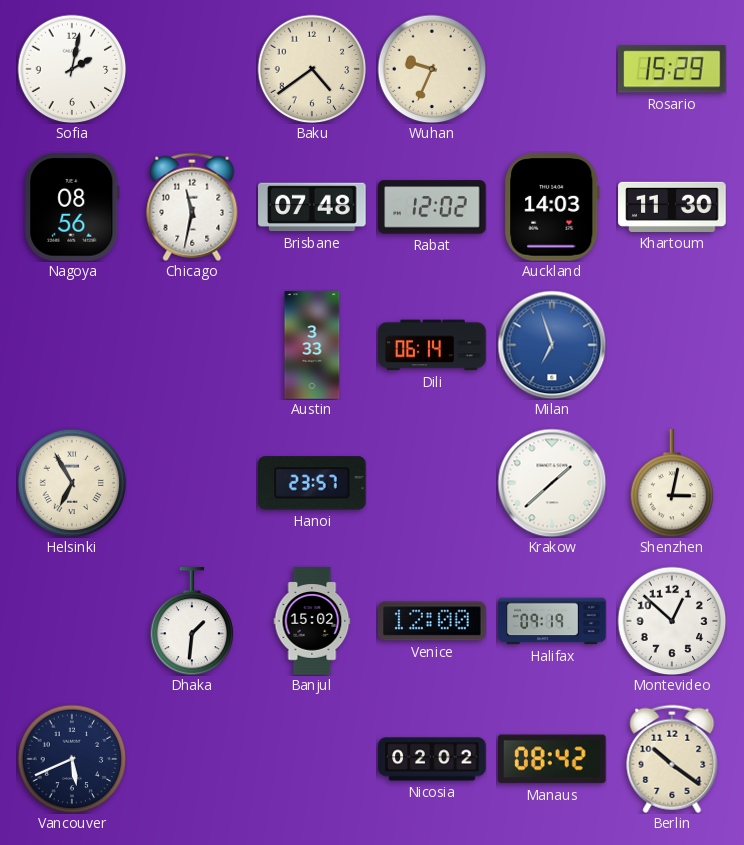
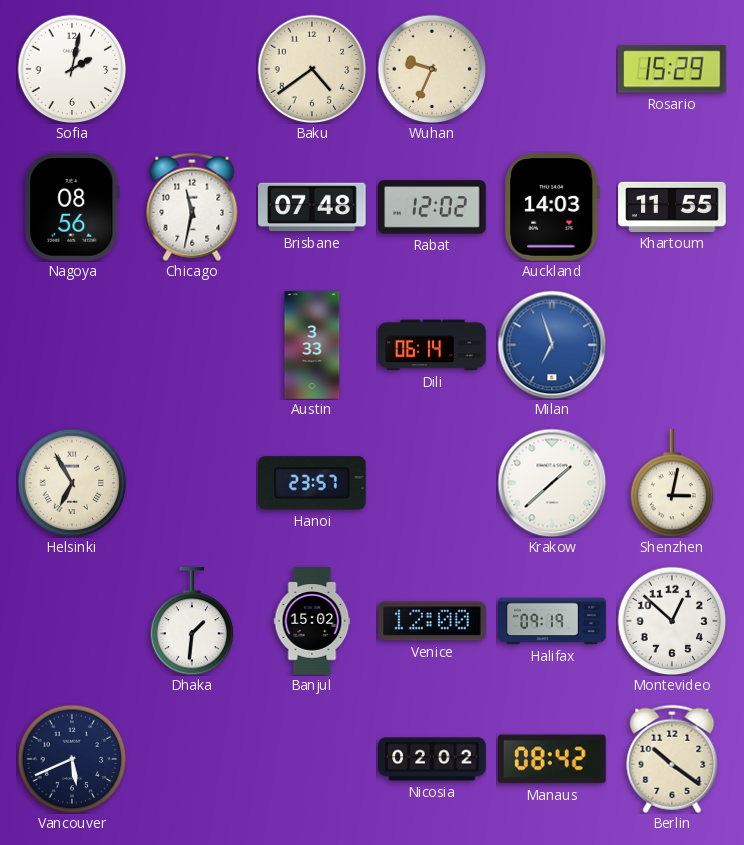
Khartoum: 11:30 -> 11:55
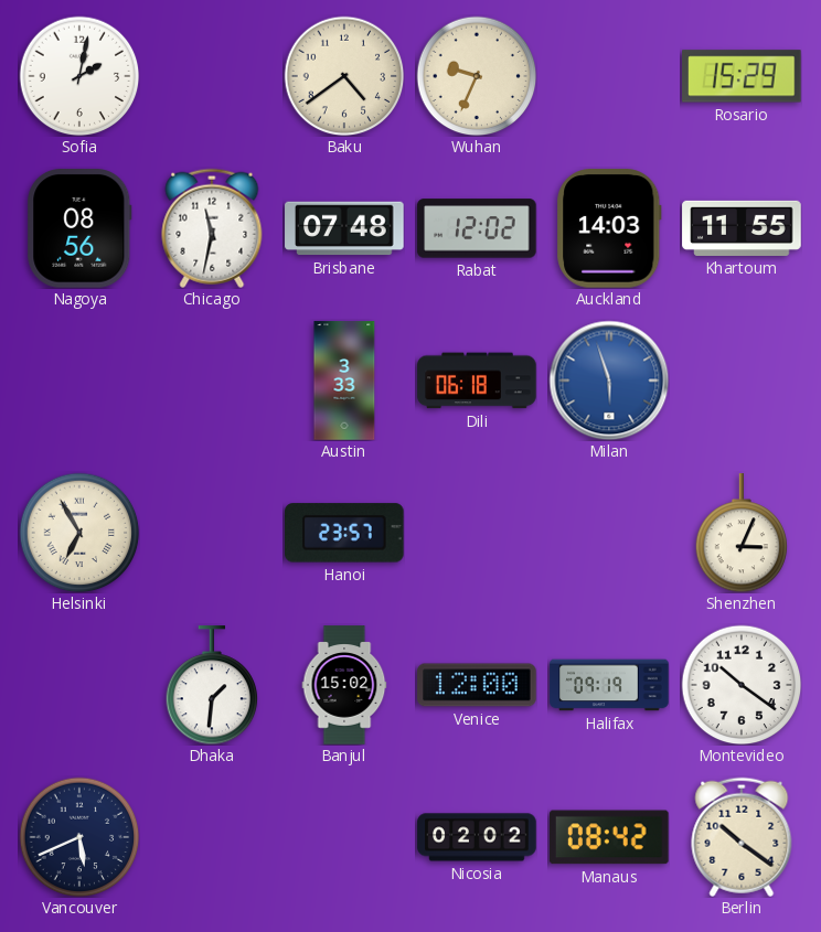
Dili: 06:14 -> 06:18
Milan: 6:57 -> 5:57
Krakow: 1:38 -> none
Shenzhen: 3:02 -> 3:04
Montevideo: 12:52 -> 10:21
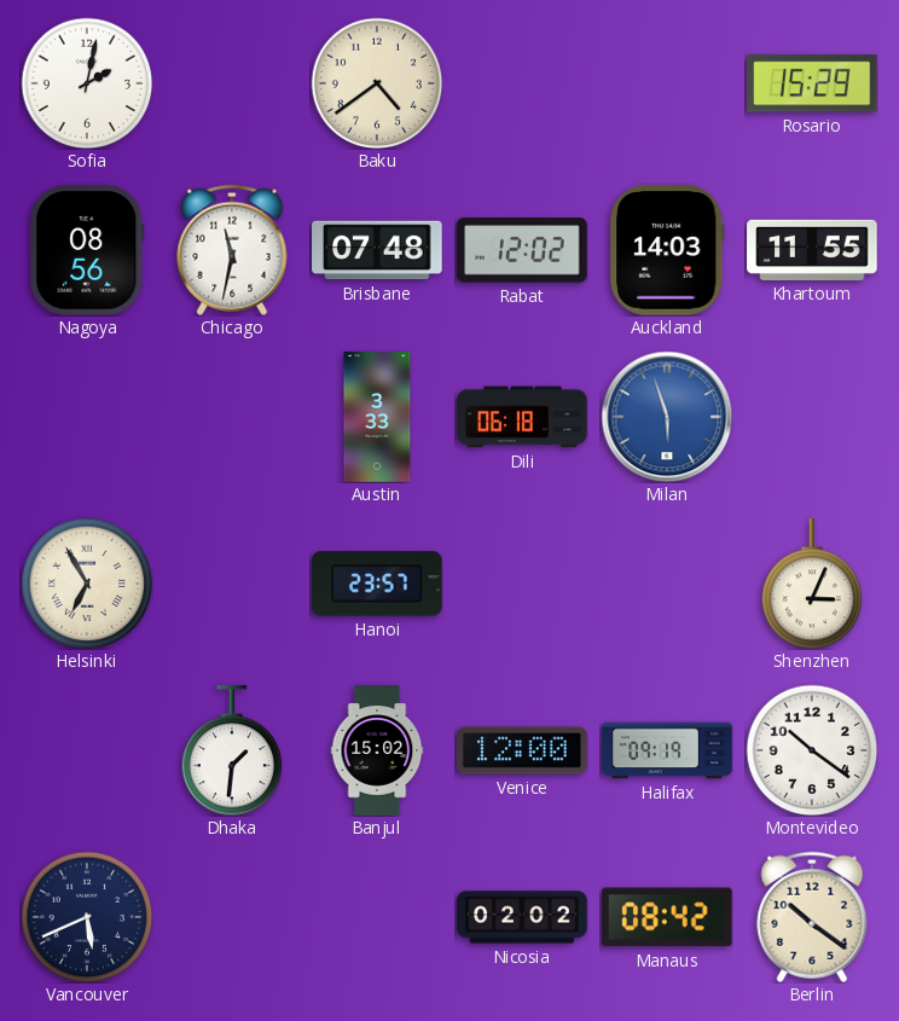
Wuhan: 9:34 -> none
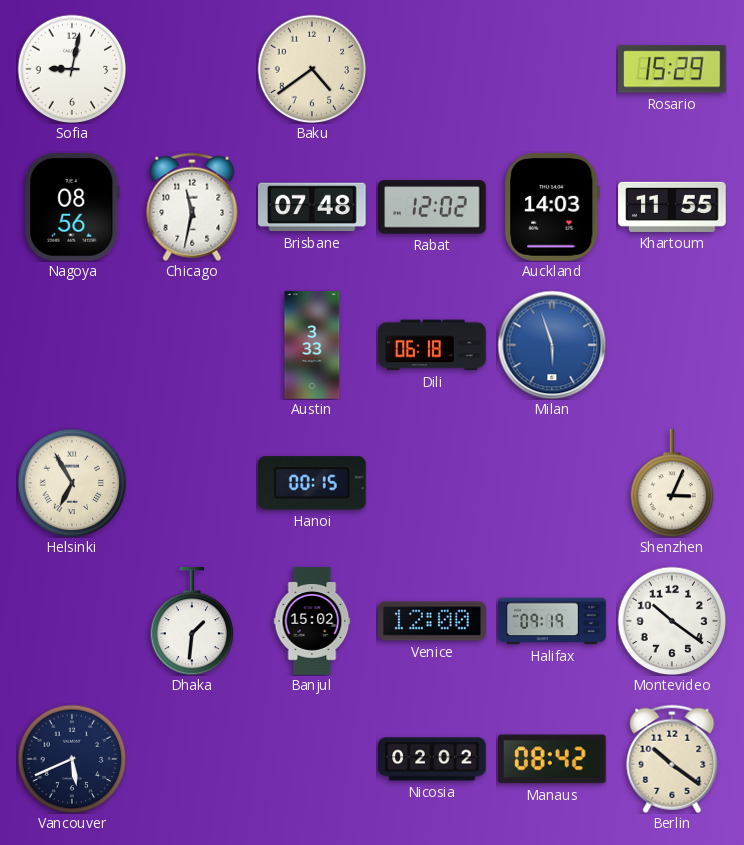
Sofia: 2:02 -> 9:02
Hanoi: 23:57 -> 00:15
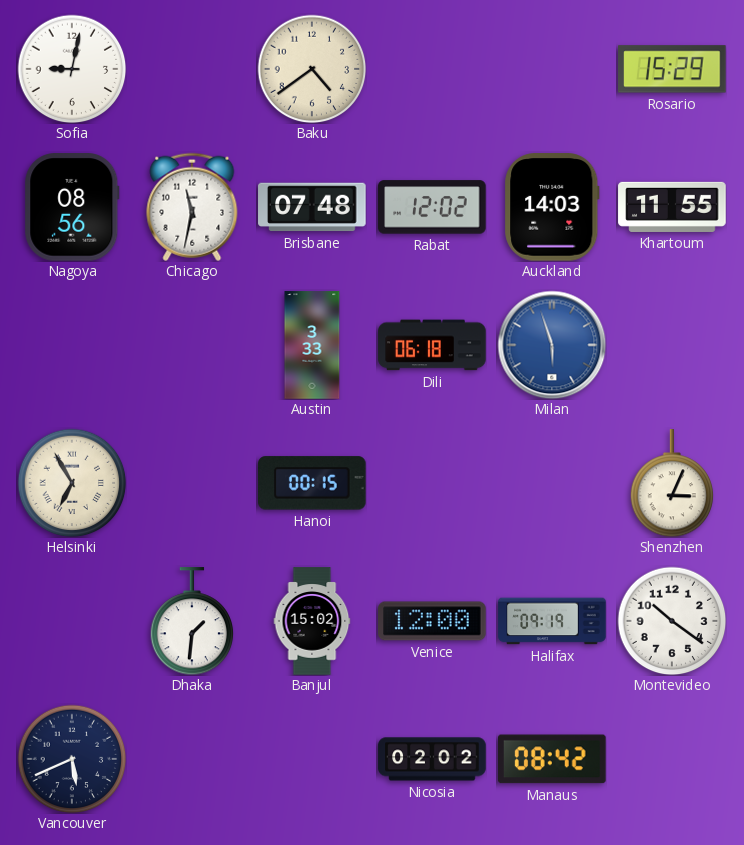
Berlin: 10:21 -> none
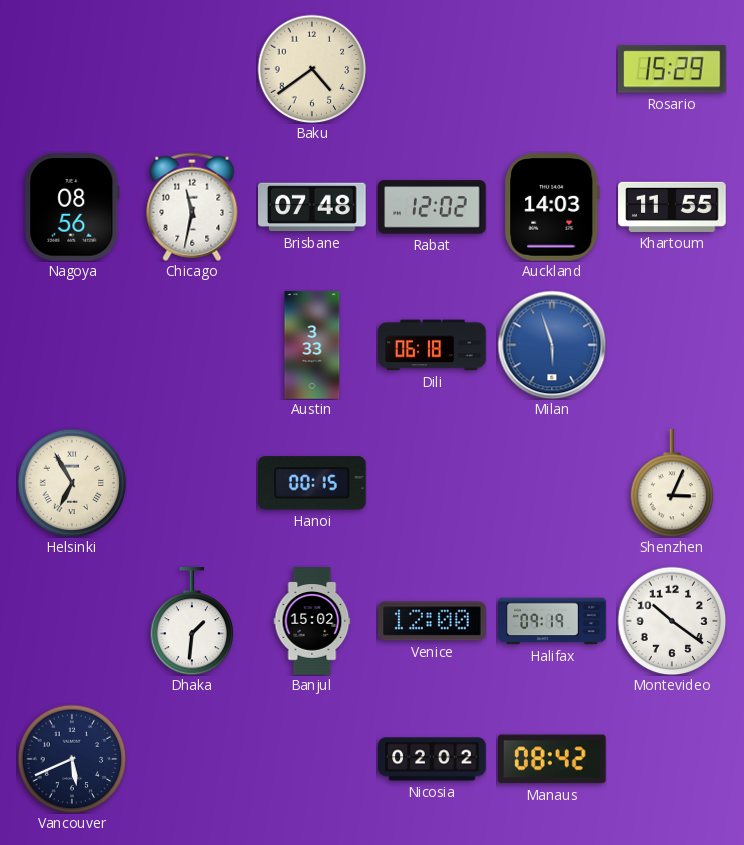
Sofia: 9:02 -> none
